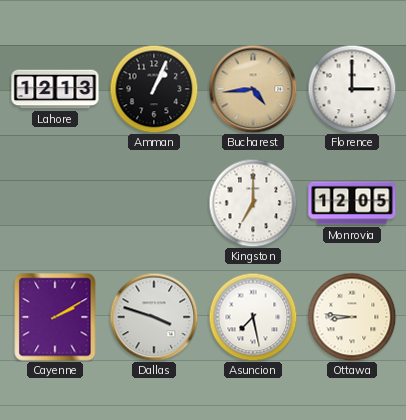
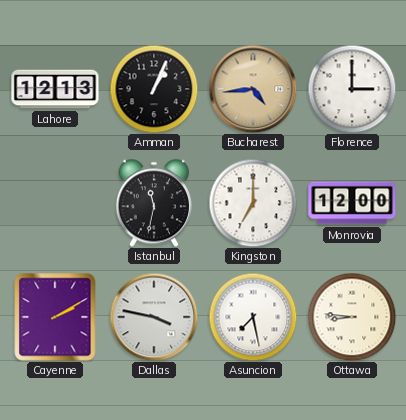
Istanbul: none -> 11:32
Monrovia: 12:05 -> 12:00
Dallas: 3:48 -> 3:47
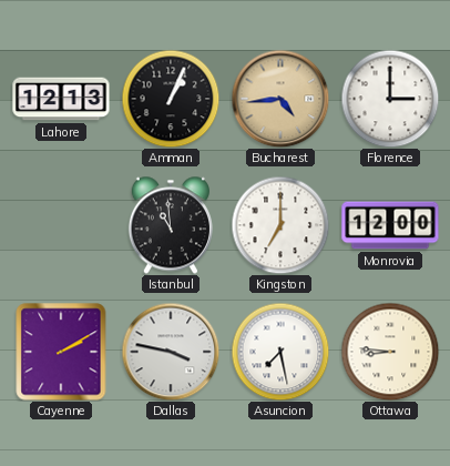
Istanbul: 11:32 -> 10:59
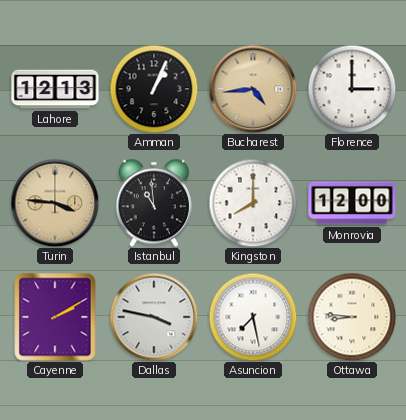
Turin: none -> 3:46
Kingston: 7:00 -> 8:00
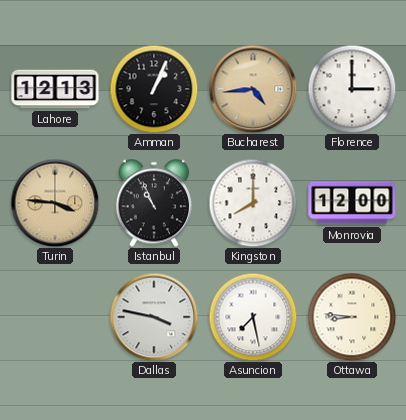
Istanbul: 10:59 -> 10:56
Cayenne: 2:10 -> none
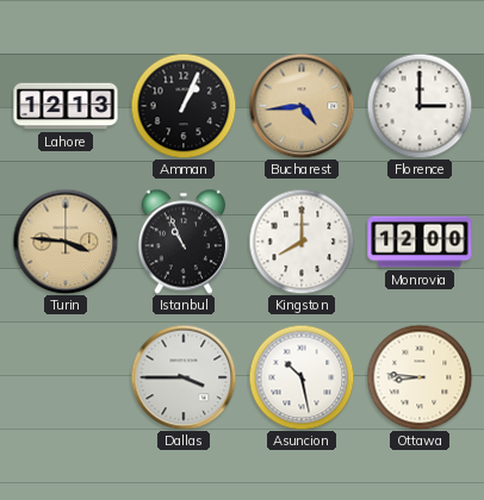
Dallas: 3:47 -> 3:45
Asuncion: 7:28 -> 10:28
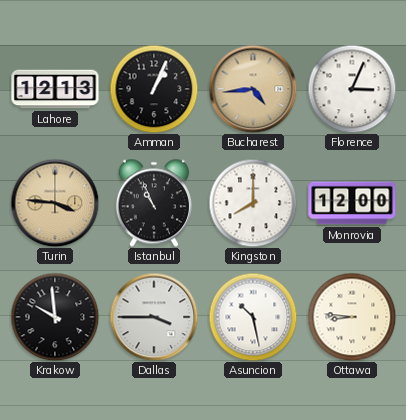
Florence: 3:00 -> 3:04
Krakow: none -> 9:59
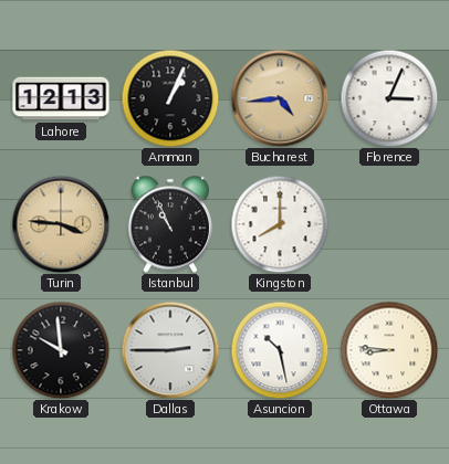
Monrovia: 12:00 -> none
Dallas: 3:45 -> 2:45
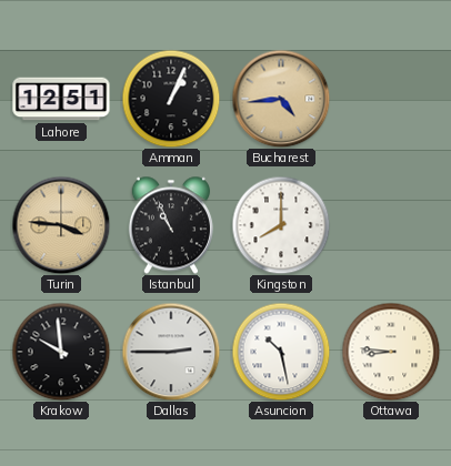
Lahore: 12:13 -> 12:51
Florence: 3:04 -> none
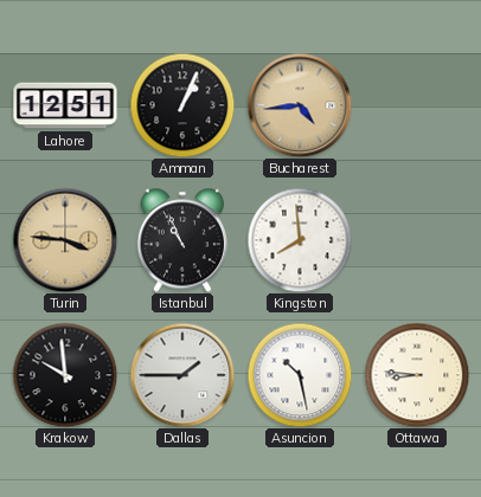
Kingston: 8:00 -> 7:59
Dallas: 2:45 -> 1:45
